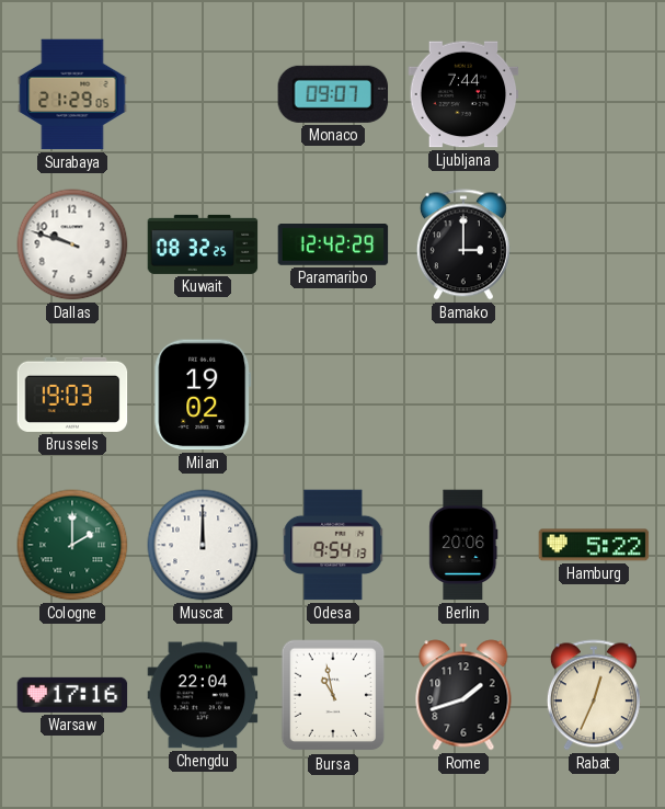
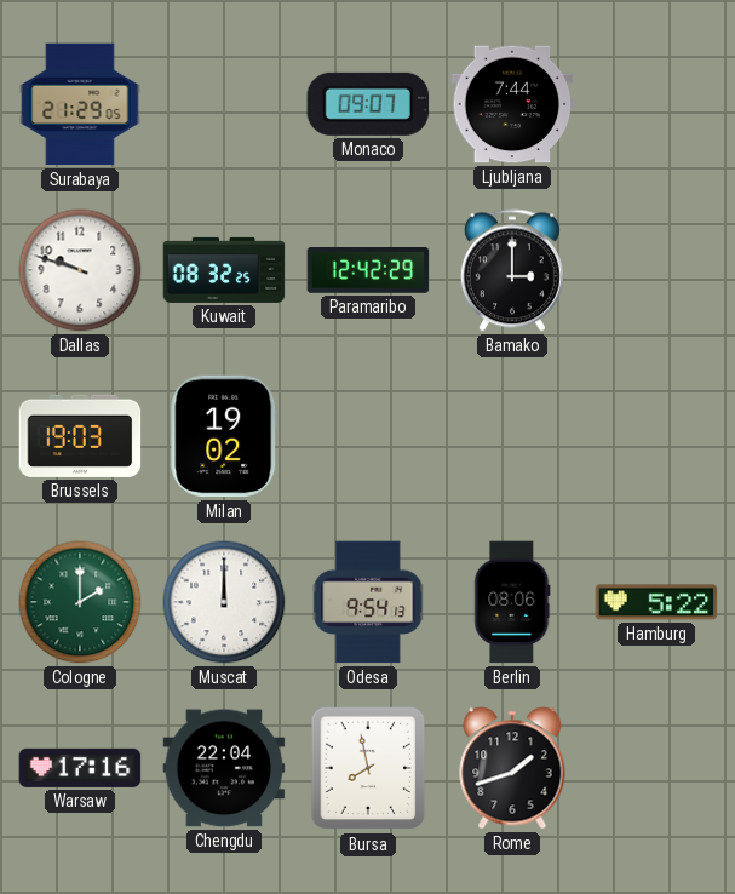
Berlin: 20:06 -> 08:06
Bursa: 10:58 -> 7:58
Rabat: 12:34 -> none
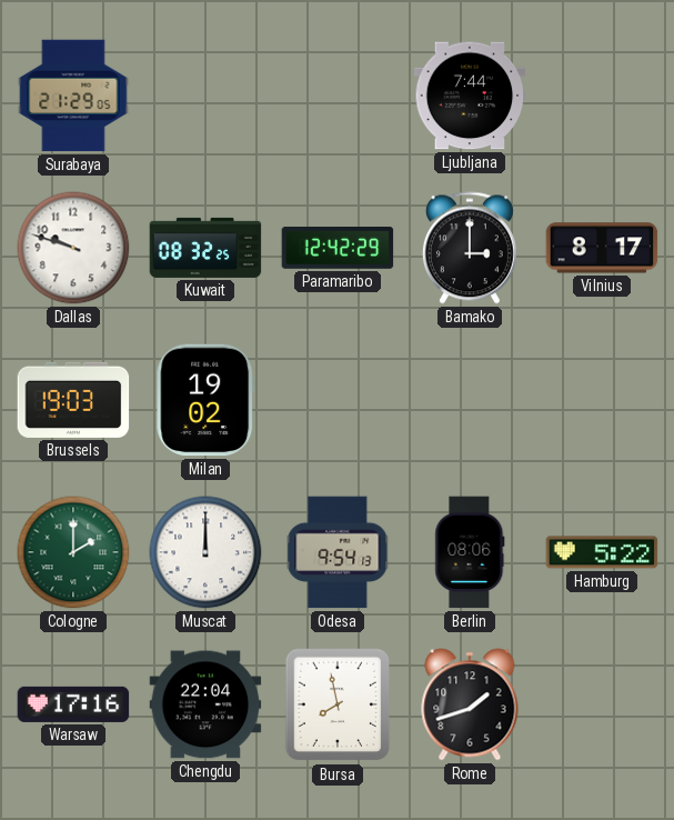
Monaco: 09:07 -> none
Vilnius: none -> 8:17
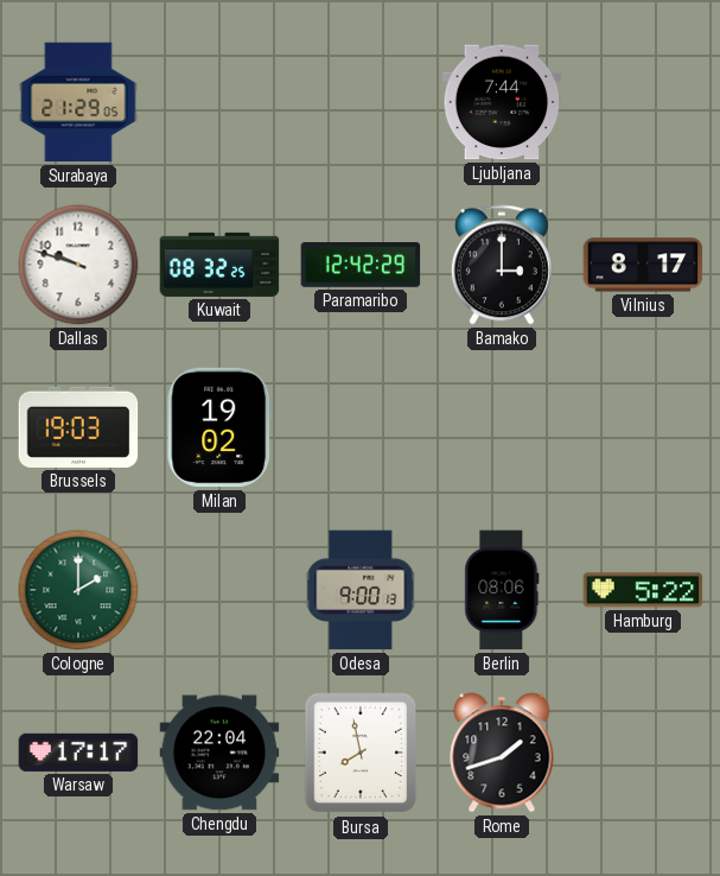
Muscat: 12:00 -> none
Odesa: 9:54 -> 9:00
Warsaw: 17:16 -> 17:17
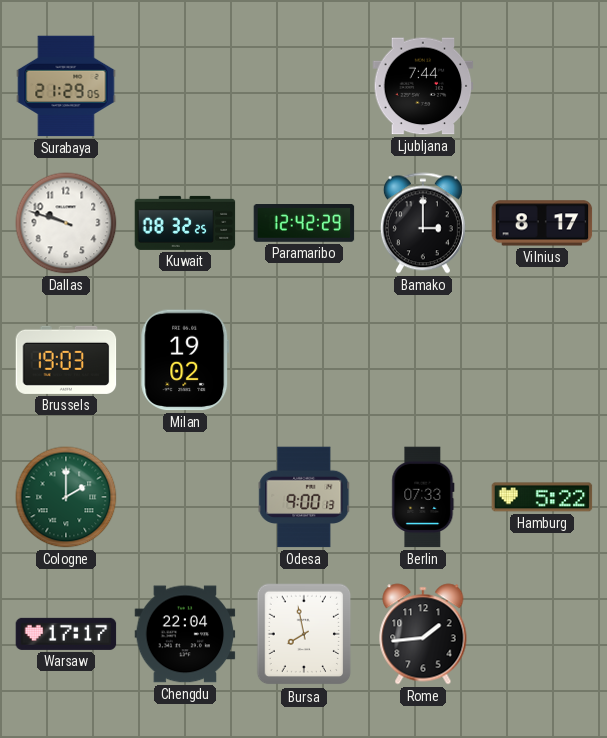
Berlin: 08:06 -> 07:33
Rome: 1:42 -> 1:44
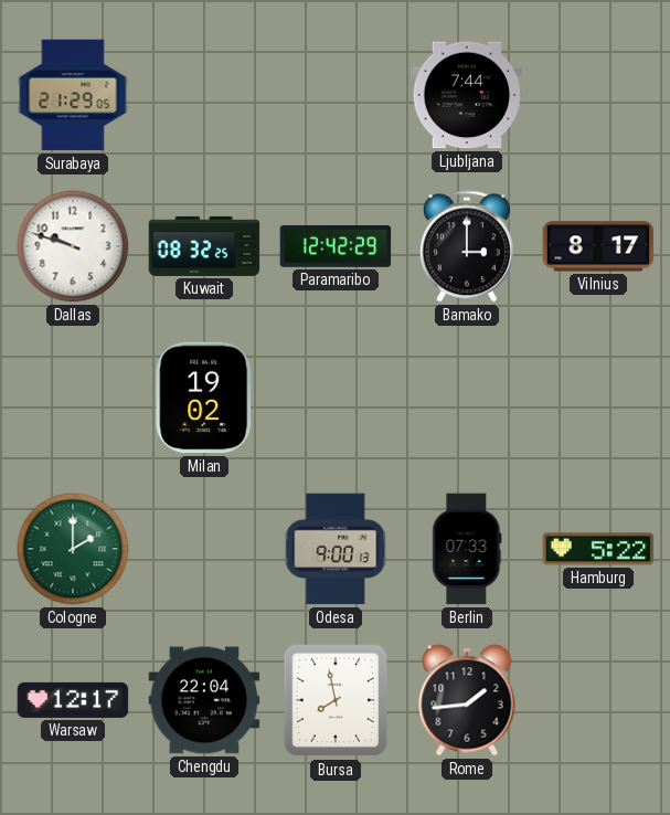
Brussels: 19:03 -> none
Warsaw: 17:17 -> 12:17
